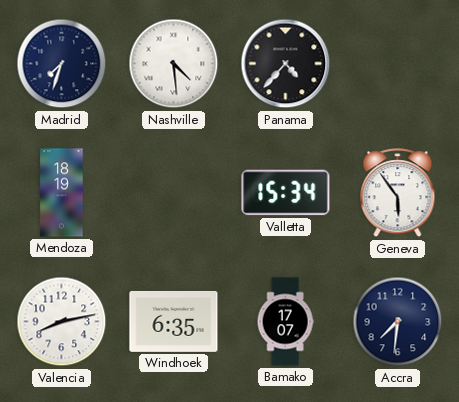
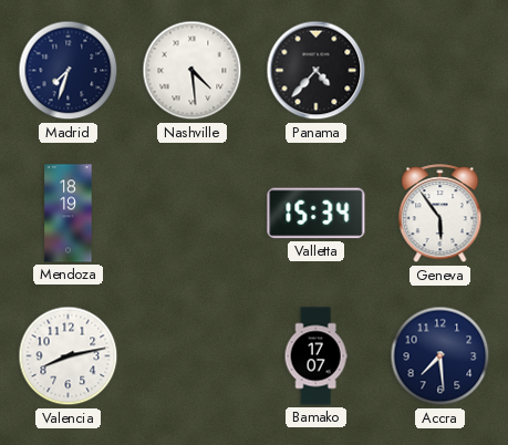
Windhoek: 6:35 -> none
Accra: 7:31 -> 7:29
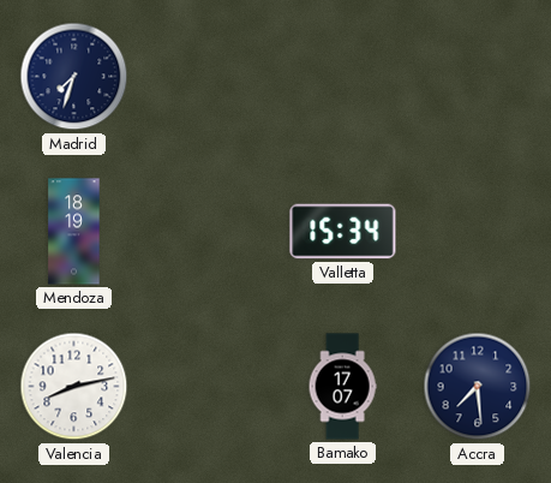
Nashville: 4:29 -> none
Panama: 4:37 -> none
Geneva: 5:54 -> none
